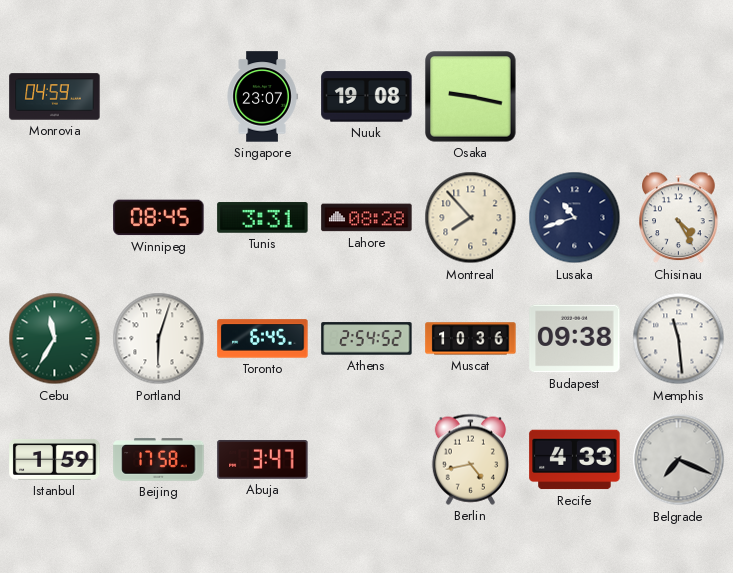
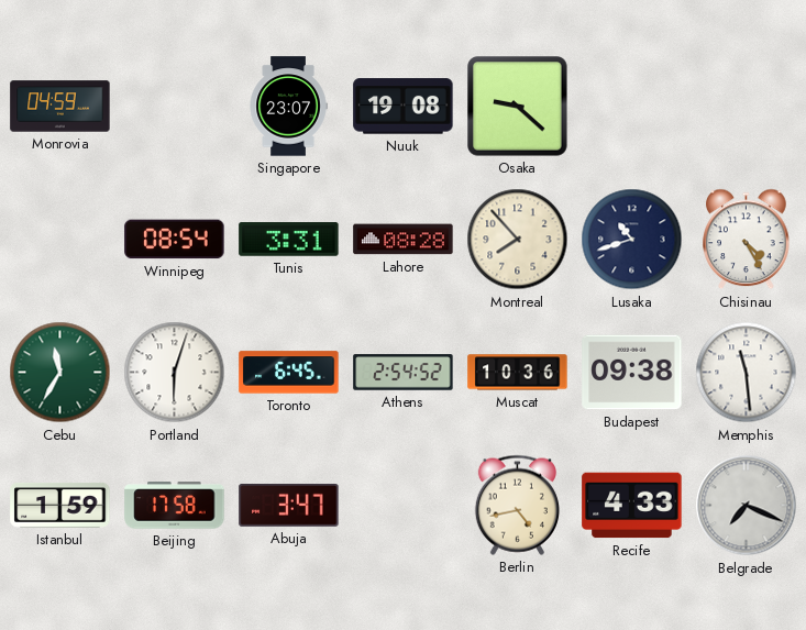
Osaka: 9:17 -> 9:22
Winnipeg: 08:45 -> 08:54
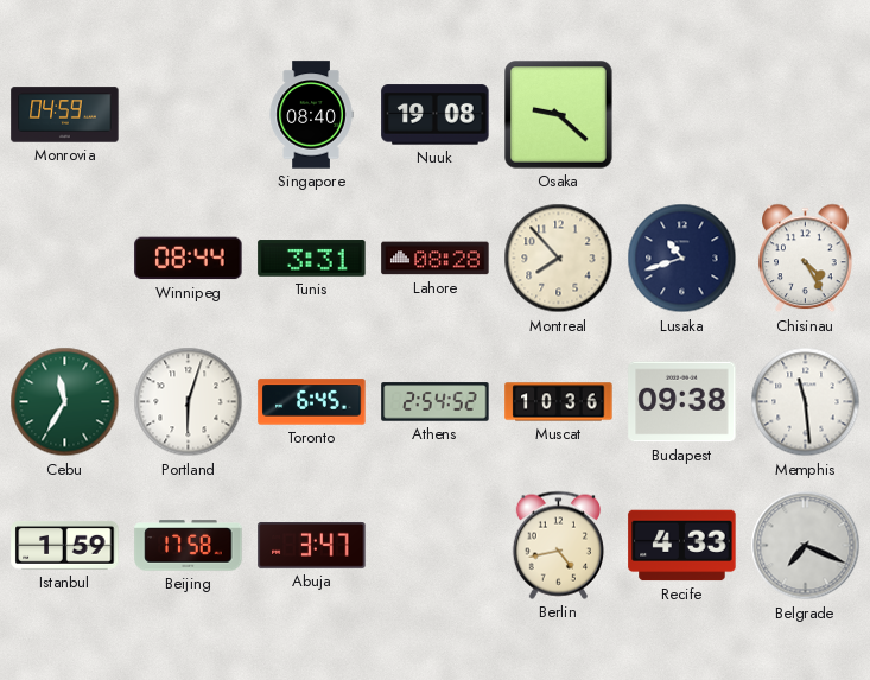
Singapore: 23:07 -> 08:40
Winnipeg: 08:54 -> 08:44
